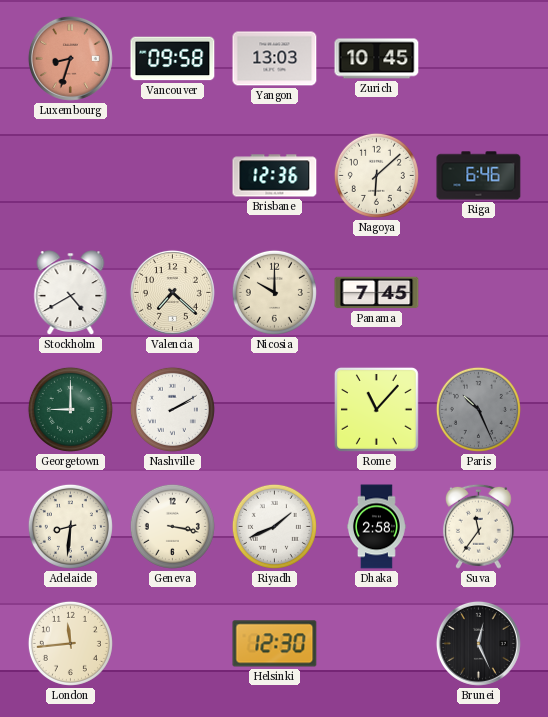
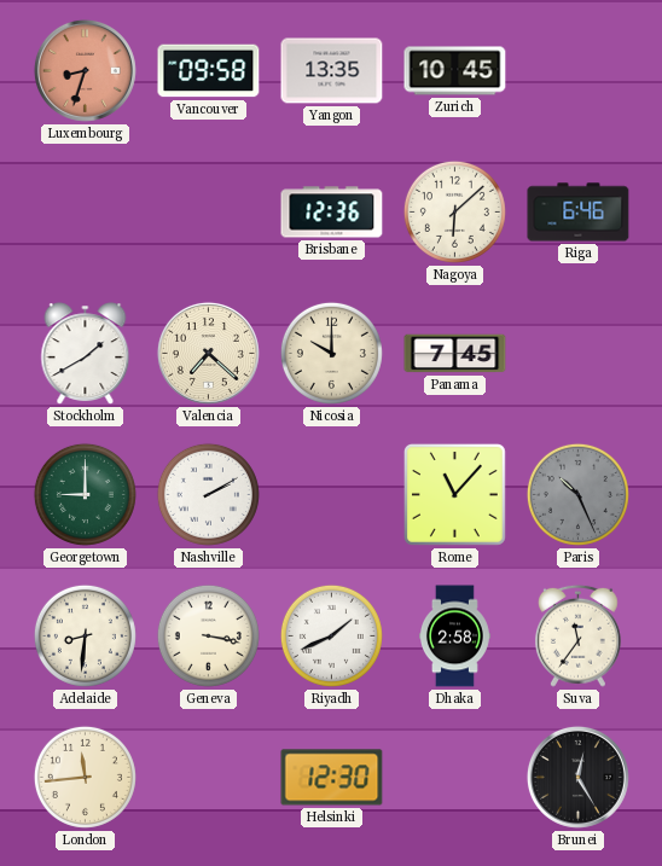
Yangon: 13:03 -> 13:35
Stockholm: 4:40 -> 1:40
Brunei: 12:26 -> 12:25
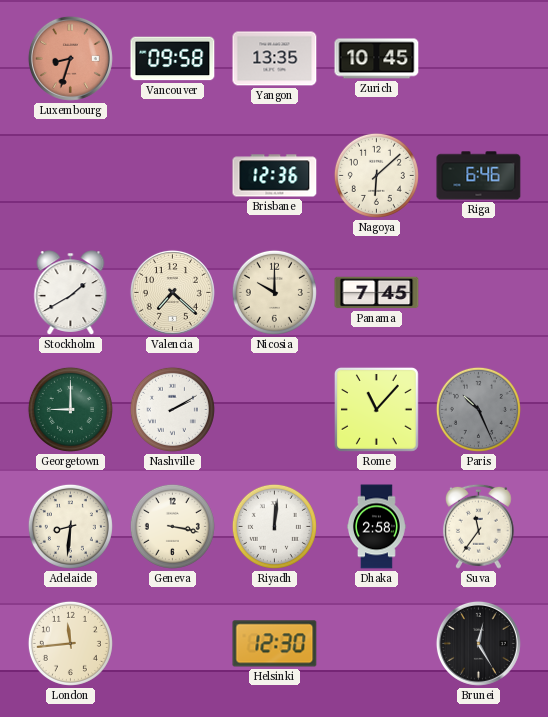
Riyadh: 1:41 -> 12:01
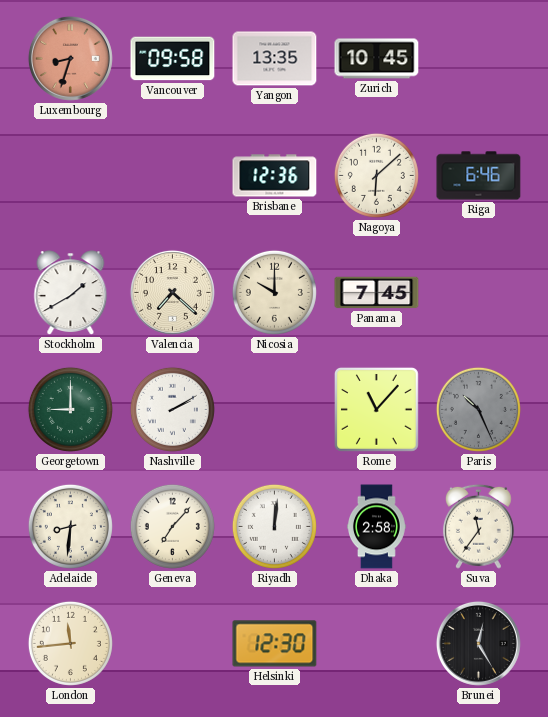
Geneva: 3:17 -> 7:07
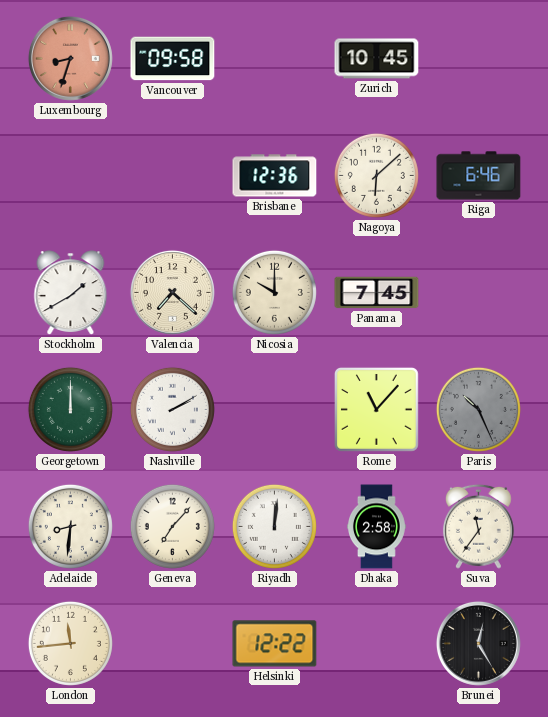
Yangon: 13:35 -> none
Georgetown: 9:00 -> 12:00
Helsinki: 12:30 -> 12:22
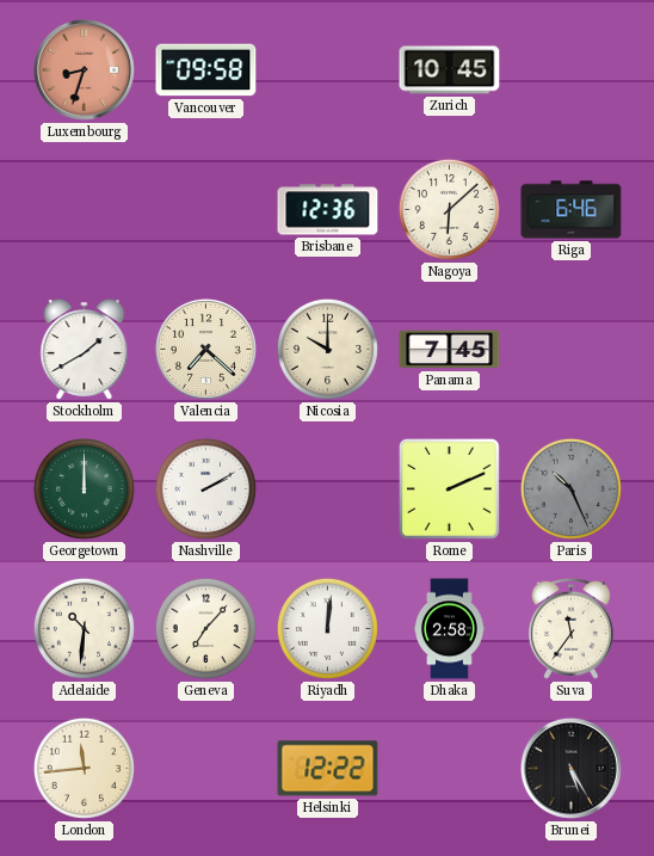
Rome: 11:07 -> 2:11
Adelaide: 8:31 -> 10:31
Brunei: 12:25 -> 5:25
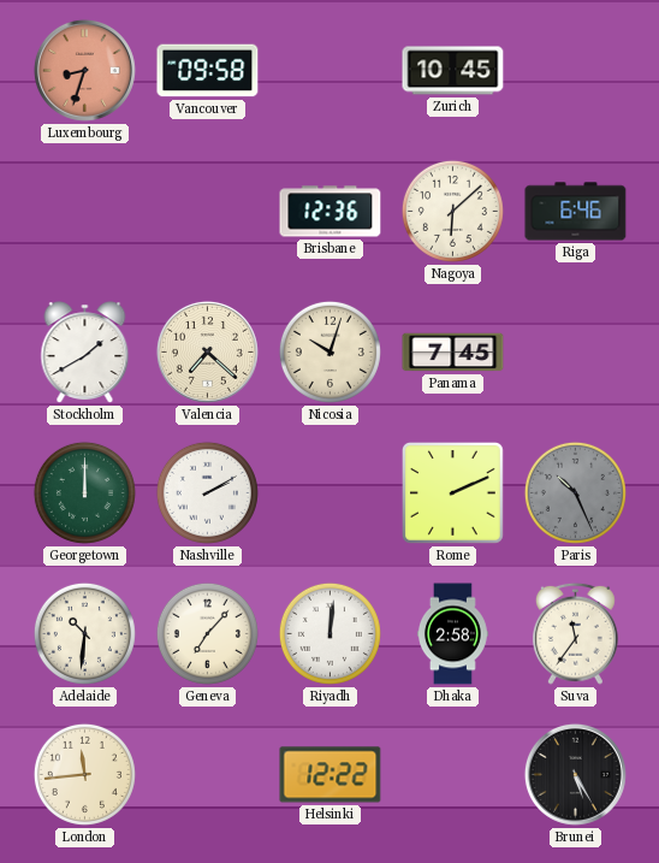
Nicosia: 10:00 -> 10:03
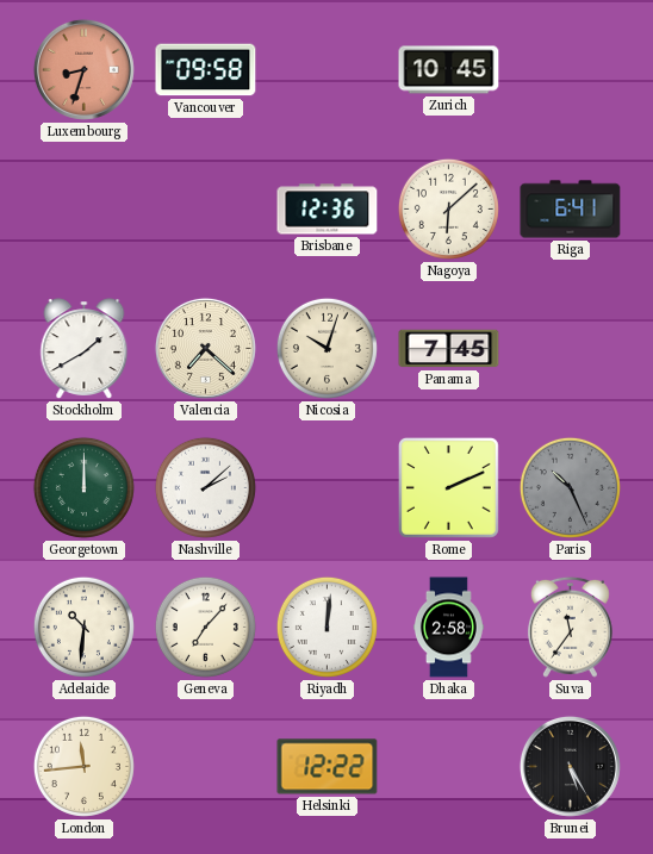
Riga: 6:46 -> 6:41
Nashville: 2:10 -> 2:08
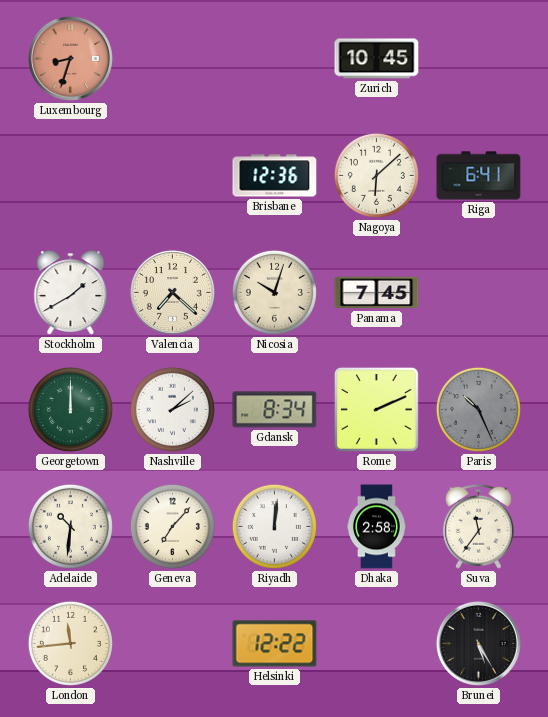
Vancouver: 09:58 -> none
Gdansk: none -> 8:34
